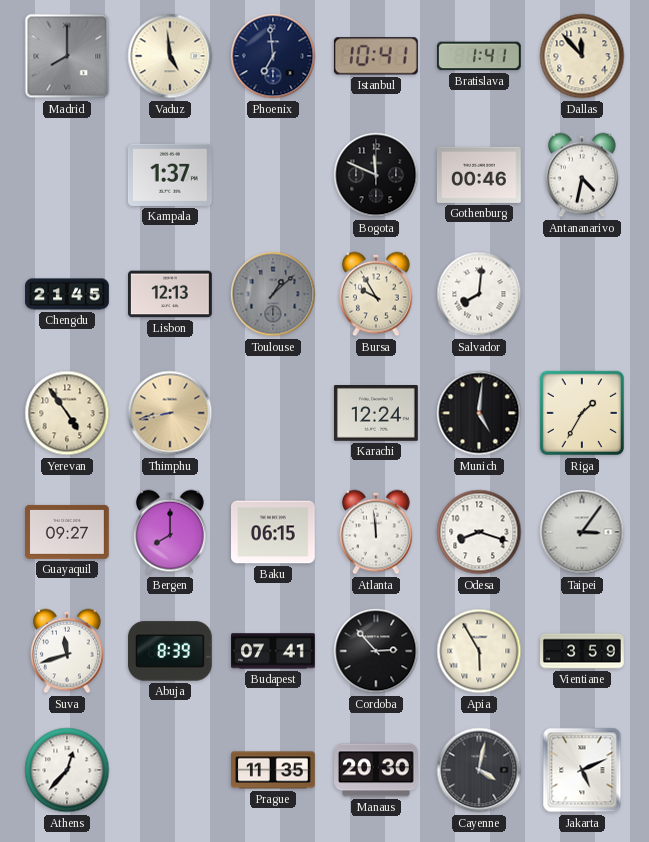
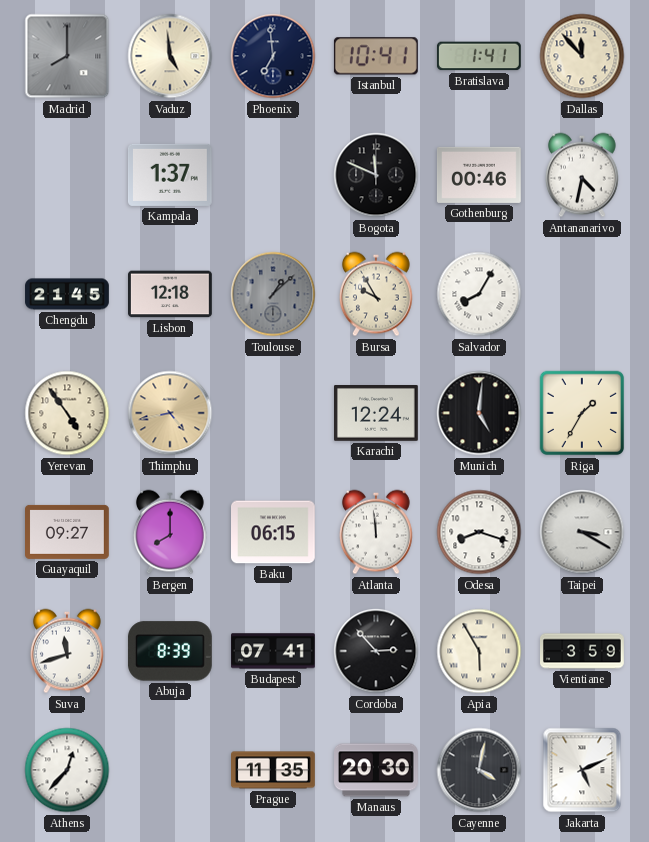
Lisbon: 12:13 -> 12:18
Salvador: 8:01 -> 8:05
Thimphu: 8:43 -> 4:43
Taipei: 3:06 -> 3:20
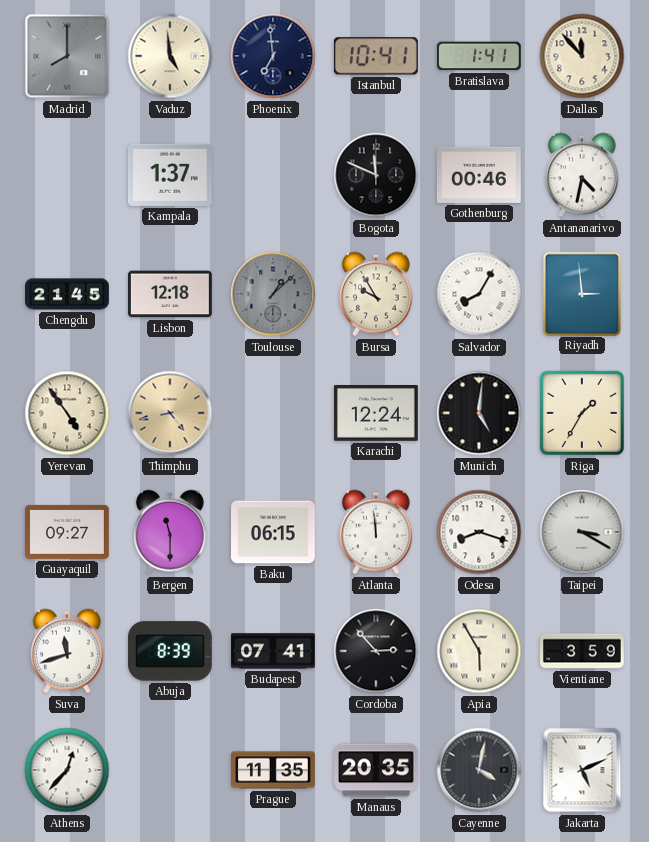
Riyadh: none -> 2:59
Bergen: 8:00 -> 11:30
Manaus: 20:30 -> 20:35
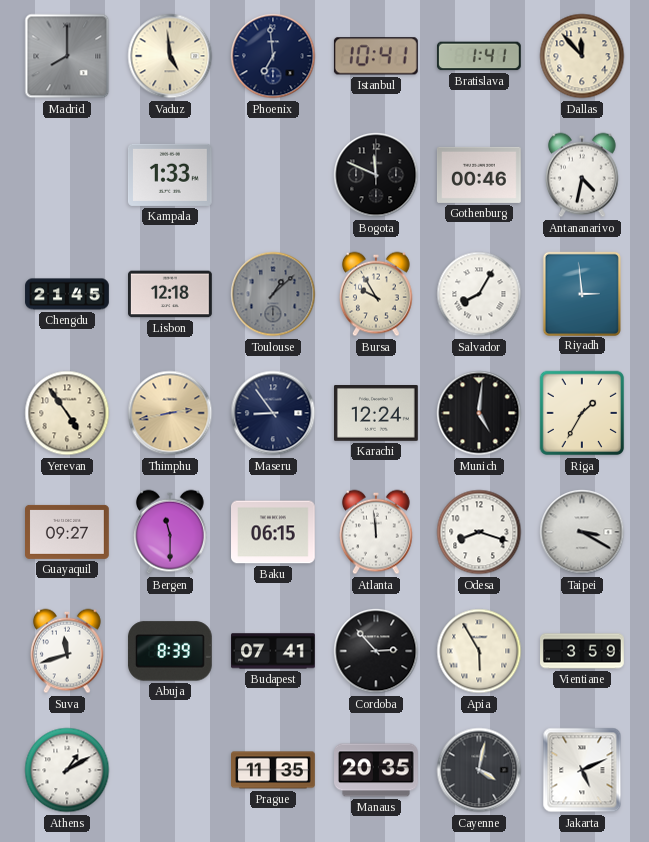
Kampala: 1:37 -> 1:33
Thimphu: 4:43 -> 2:43
Maseru: none -> 8:54
Athens: 12:37 -> 1:10
